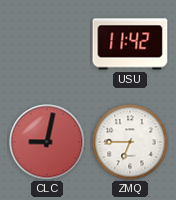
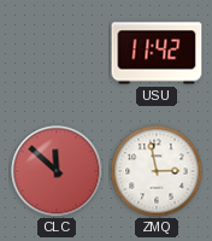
CLC: 9:02 -> 11:52
ZMQ: 6:45 -> 2:58
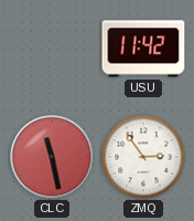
CLC: 11:52 -> 11:28
ZMQ: 2:58 -> 2:54
